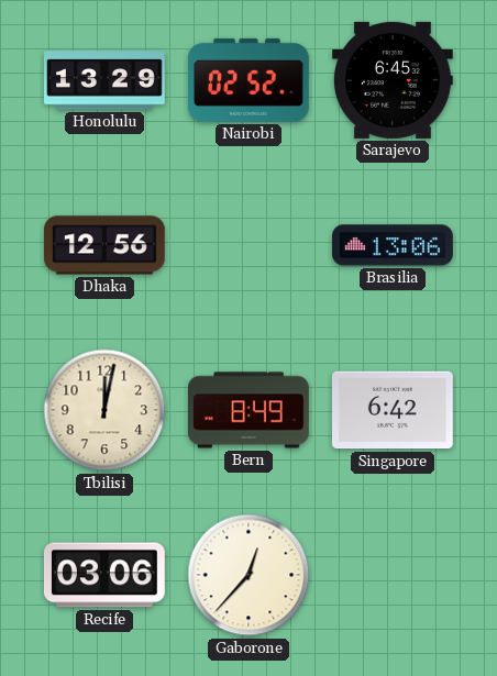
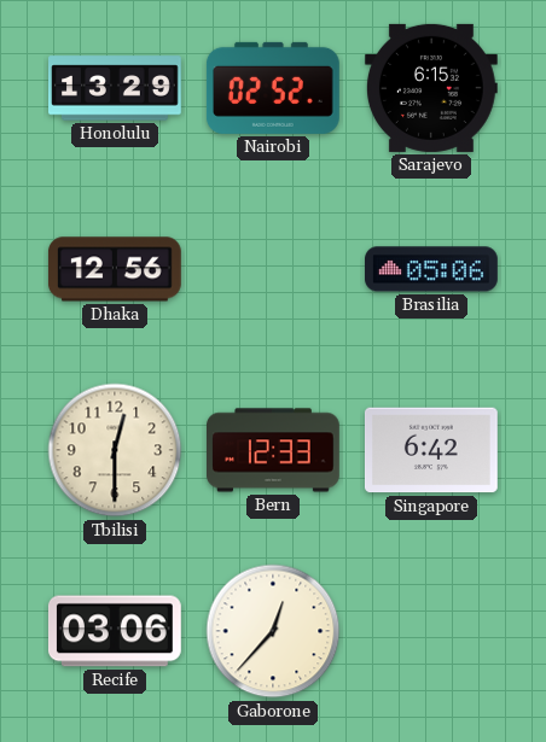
Sarajevo: 6:45 -> 6:15
Brasilia: 13:06 -> 05:06
Tbilisi: 12:02 -> 12:30
Bern: 8:49 -> 12:33
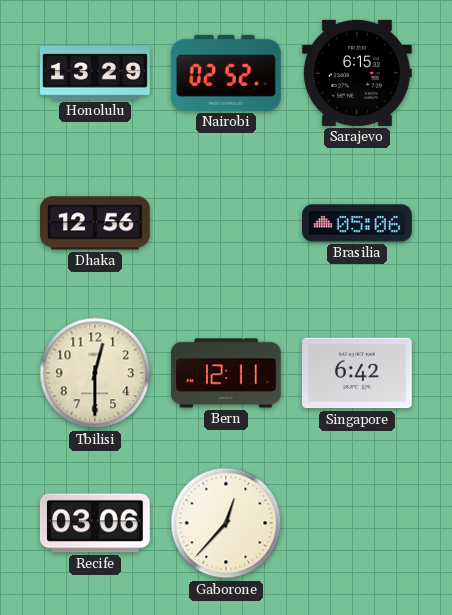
Bern: 12:33 -> 12:11
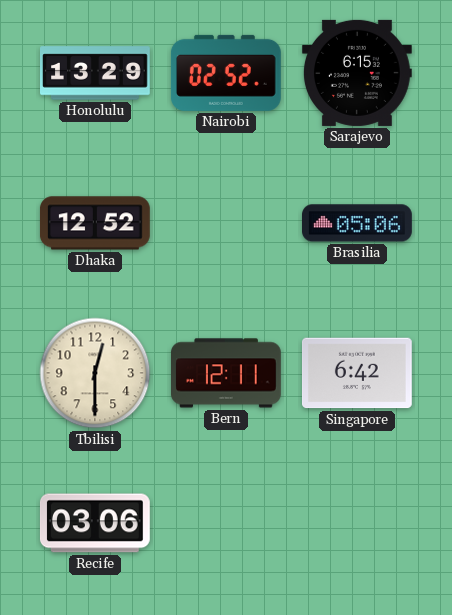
Dhaka: 12:56 -> 12:52
Gaborone: 12:37 -> none
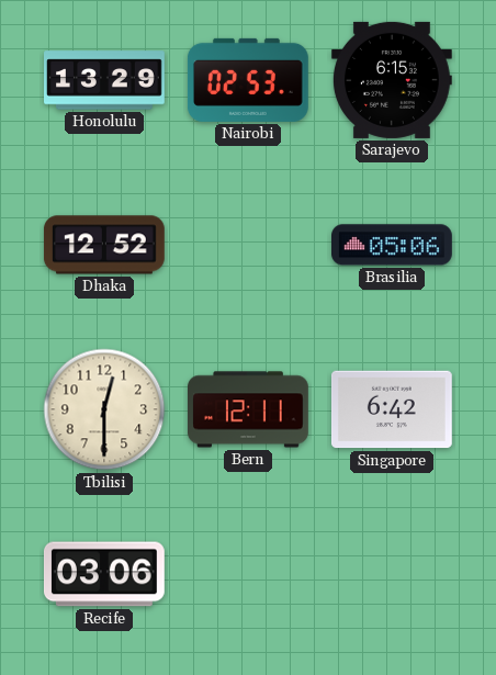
Nairobi: 02:52 -> 02:53
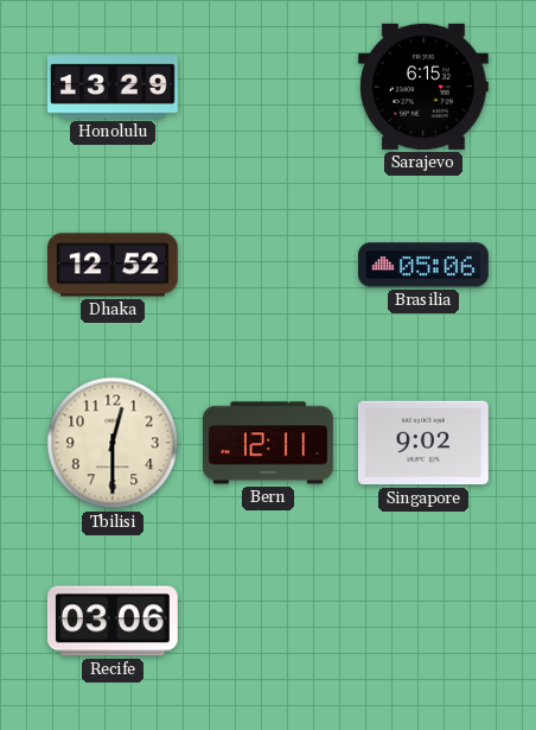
Nairobi: 02:53 -> none
Singapore: 6:42 -> 9:02
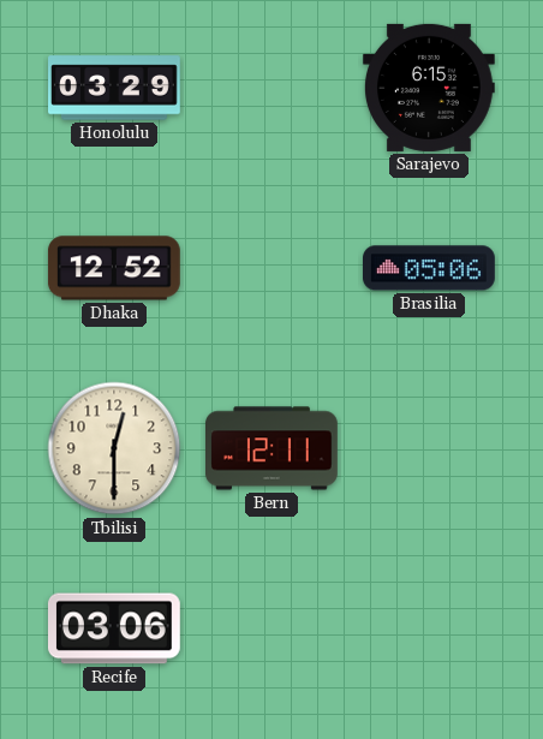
Honolulu: 13:29 -> 03:29
Singapore: 9:02 -> none
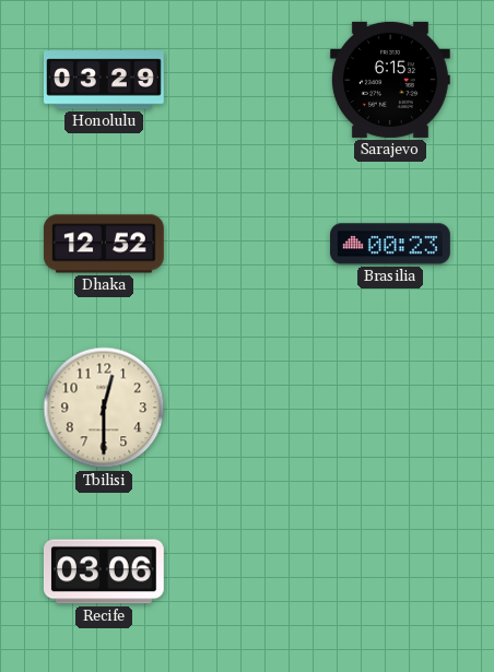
Brasilia: 05:06 -> 00:23
Bern: 12:11 -> none
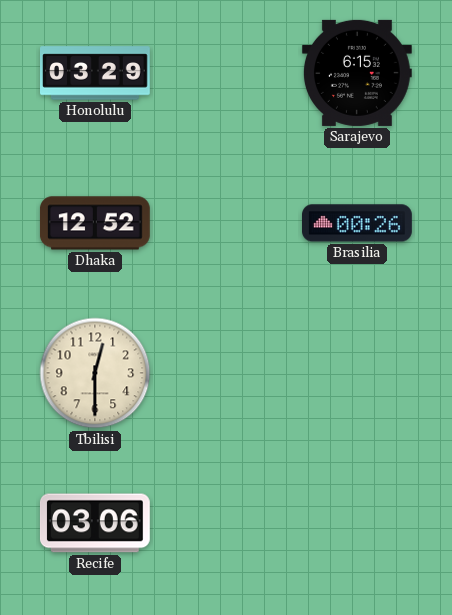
Brasilia: 00:23 -> 00:26
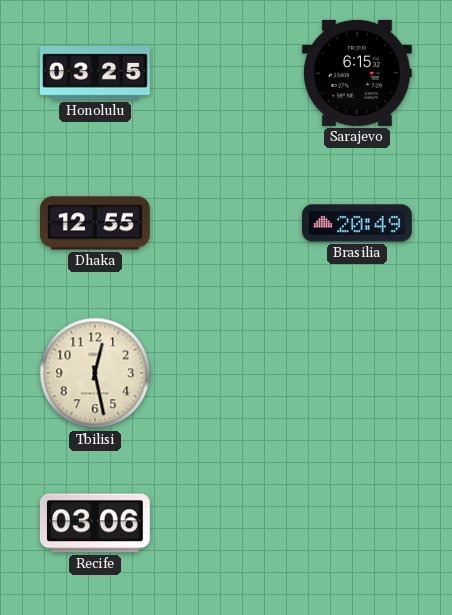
Honolulu: 03:29 -> 03:25
Dhaka: 12:52 -> 12:55
Brasilia: 00:26 -> 20:49
Tbilisi: 12:30 -> 12:28
